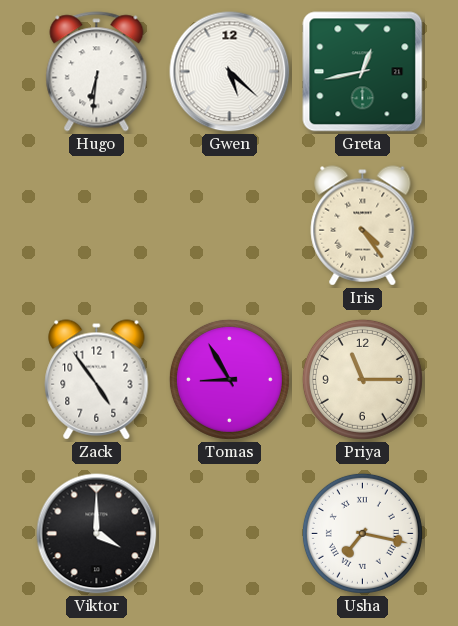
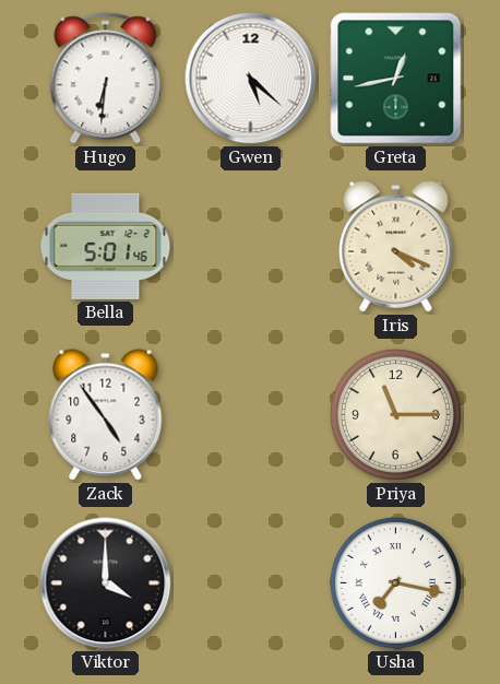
Bella: none -> 5:01
Iris: 4:24 -> 4:19
Tomas: 8:55 -> none
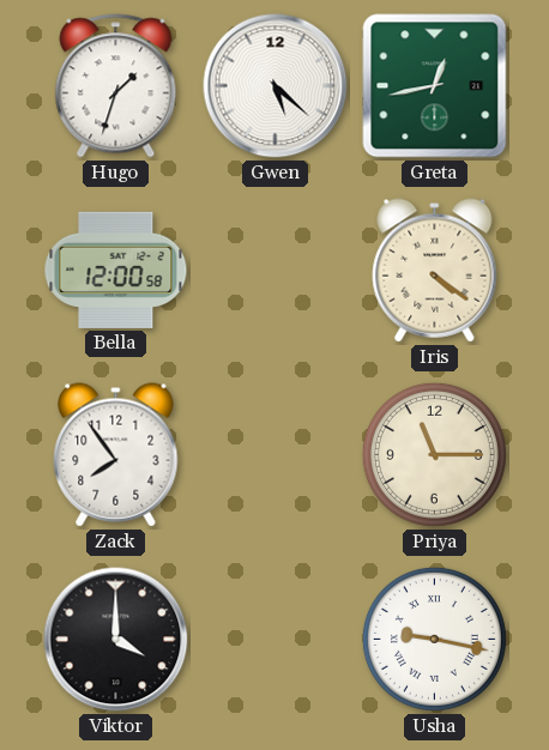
Hugo: 6:31 -> 1:33
Bella: 5:01 -> 12:00
Iris: 4:19 -> 4:21
Zack: 4:54 -> 7:54
Usha: 7:17 -> 9:17
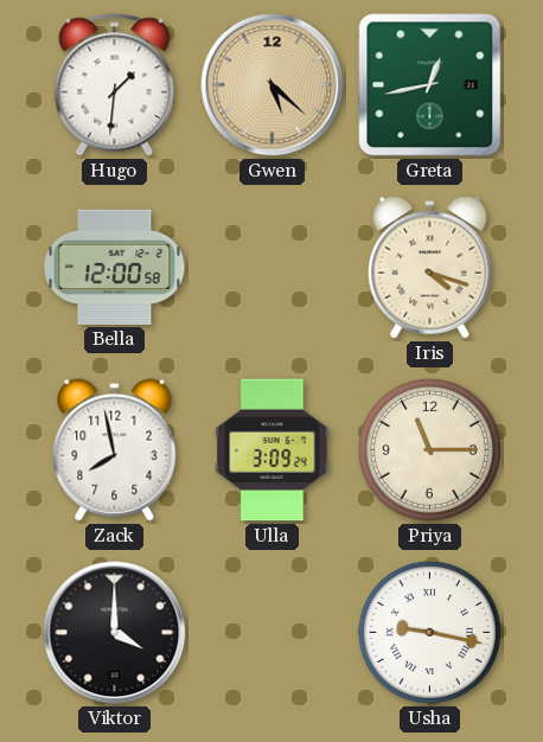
Hugo: 1:33 -> 1:31
Gwen dial: white -> champagne
Iris: 4:21 -> 4:18
Zack: 7:54 -> 7:58
Ulla: none -> 3:09
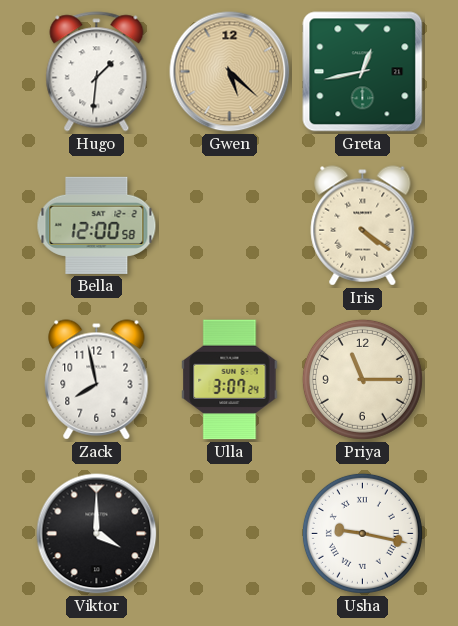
Iris: 4:18 -> 4:21
Ulla: 3:09 -> 3:07
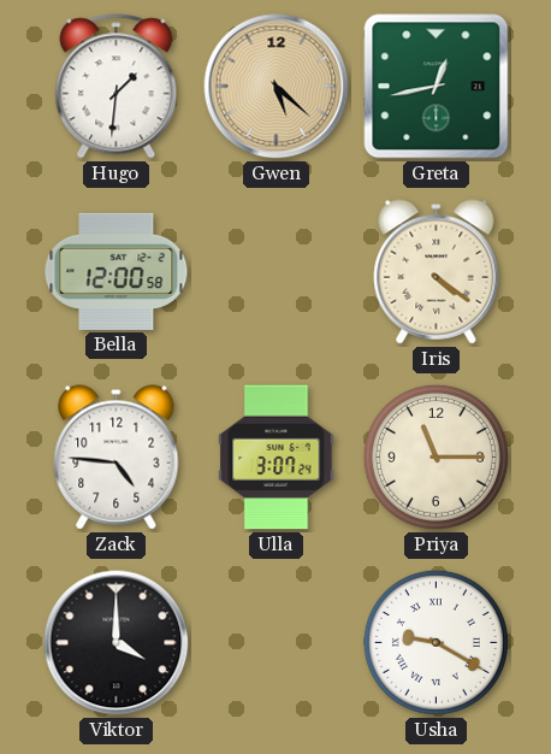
Zack: 7:58 -> 4:46
Usha: 9:17 -> 9:20
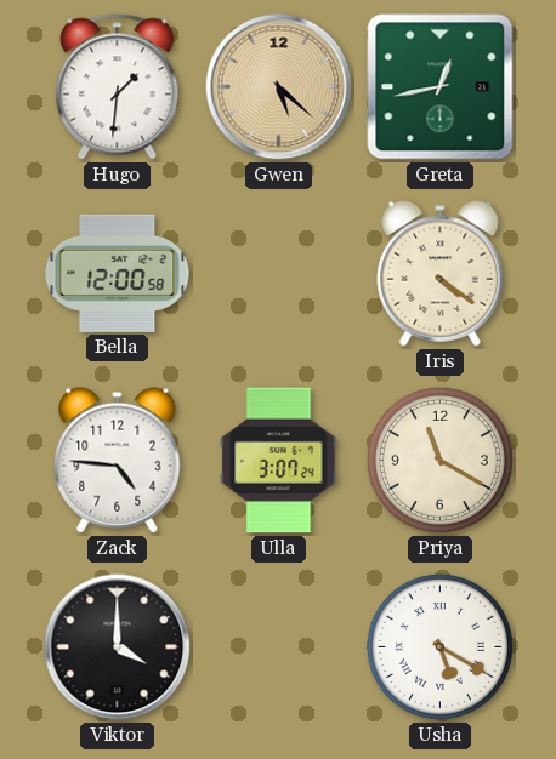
Priya: 11:15 -> 11:20
Usha: 9:20 -> 5:20
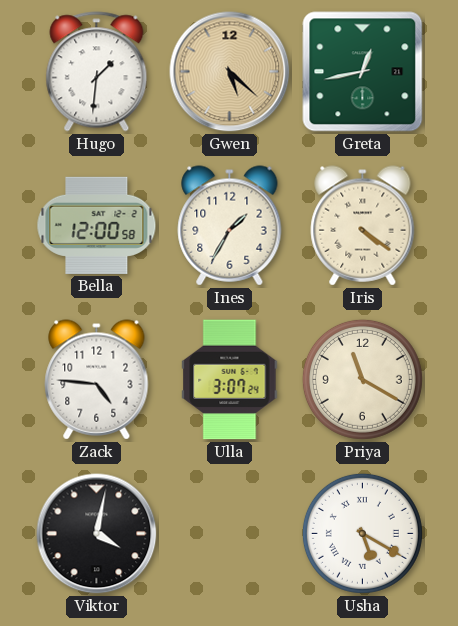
Ines: none -> 1:35
Viktor: 4:00 -> 4:02
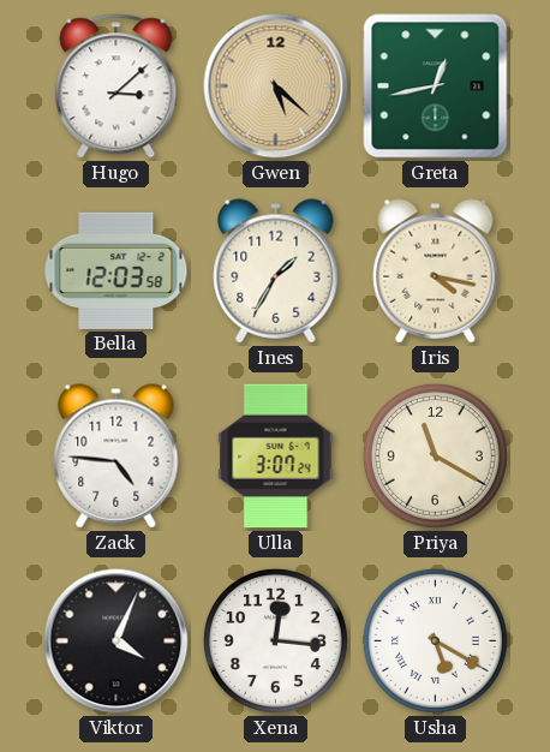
Hugo: 1:31 -> 3:08
Bella: 12:00 -> 12:03
Iris: 4:21 -> 4:17
Viktor: 4:02 -> 4:04
Xena: none -> 12:16
